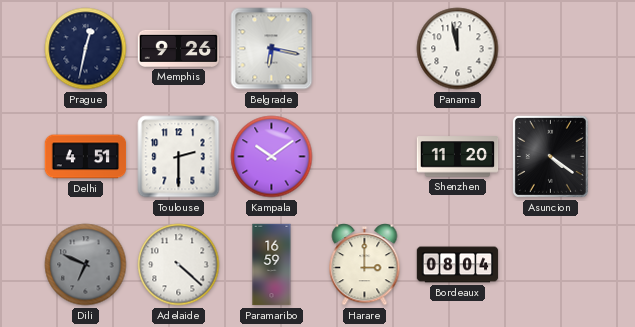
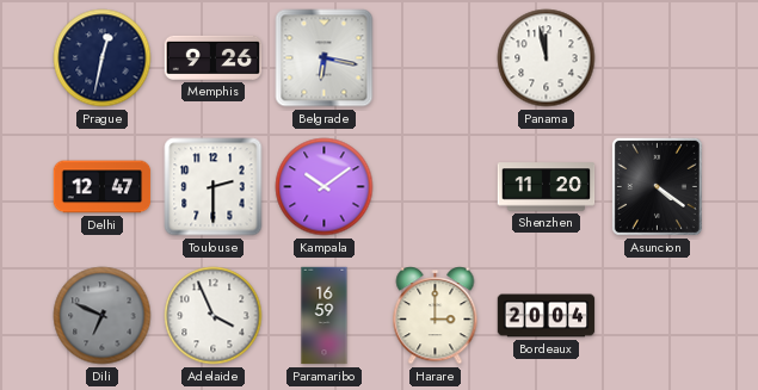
Delhi: 4:51 -> 12:47
Adelaide: 4:22 -> 3:56
Bordeaux: 08:04 -> 20:04
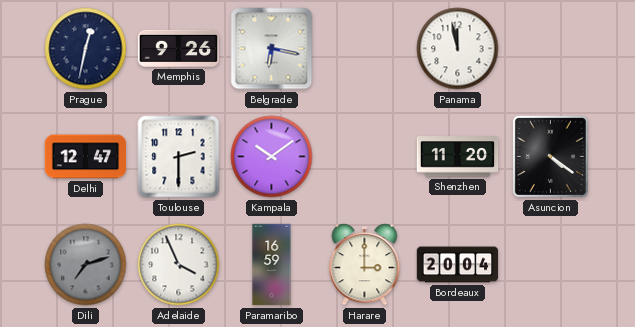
Dili: 6:49 -> 7:12
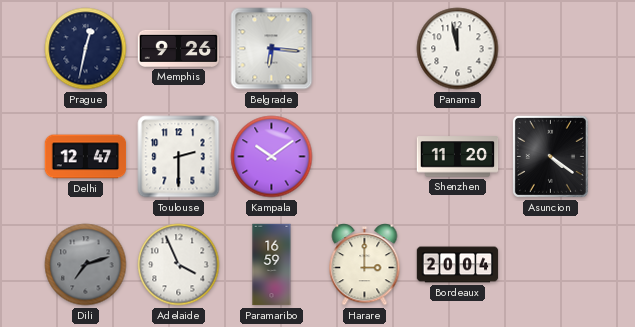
Belgrade: 6:17 -> 6:16
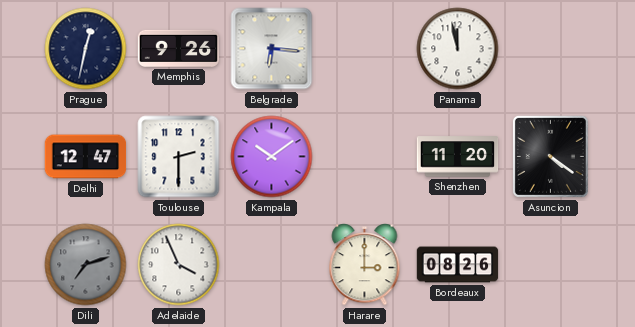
Paramaribo: 16:59 -> none
Bordeaux: 20:04 -> 08:26
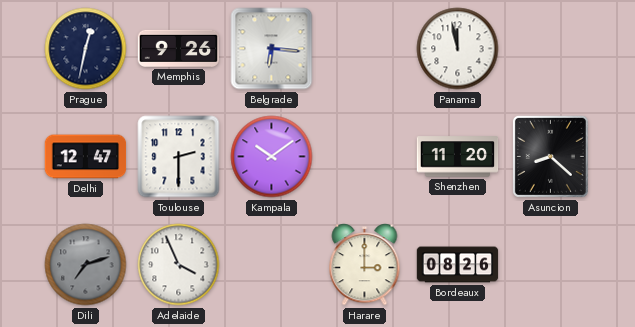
Asuncion: 4:21 -> 8:22
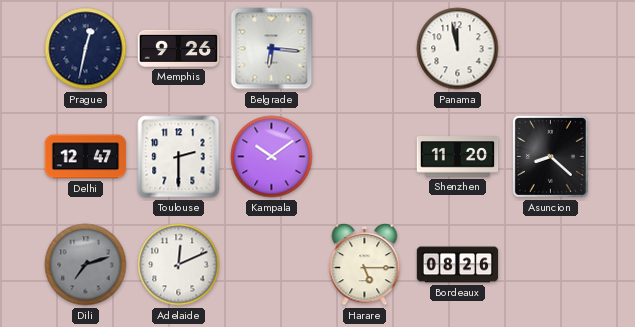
Adelaide: 3:56 -> 12:11
Harare: 3:00 -> 5:15
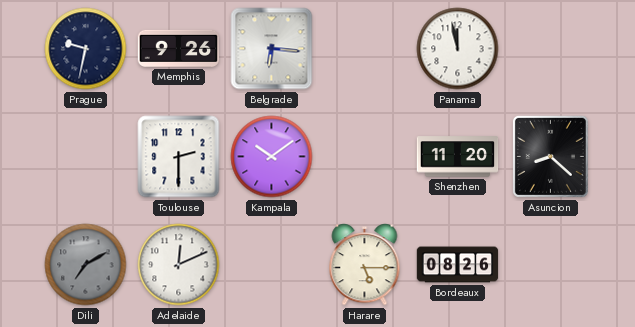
Prague: 12:32 -> 9:32
Delhi: 12:47 -> none
Dili: 7:12 -> 7:10
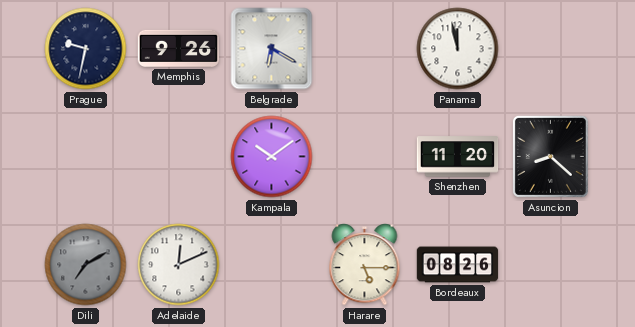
Belgrade: 6:16 -> 6:20
Toulouse: 2:30 -> none
